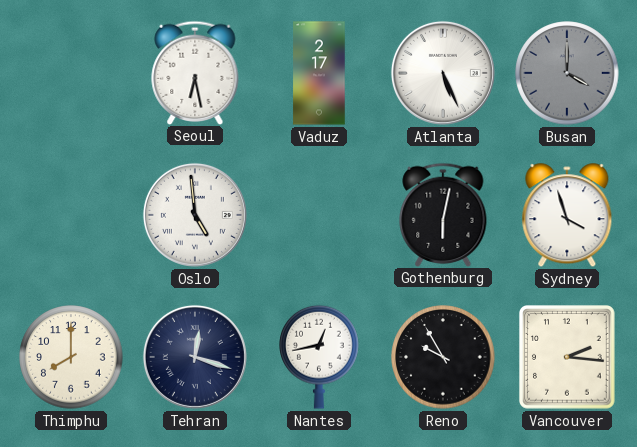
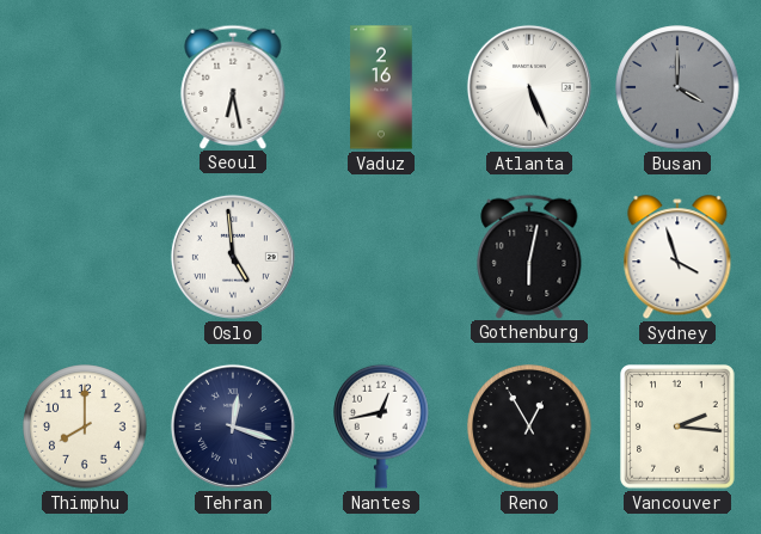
Vaduz: 2:17 -> 2:16
Reno: 9:55 -> 12:55
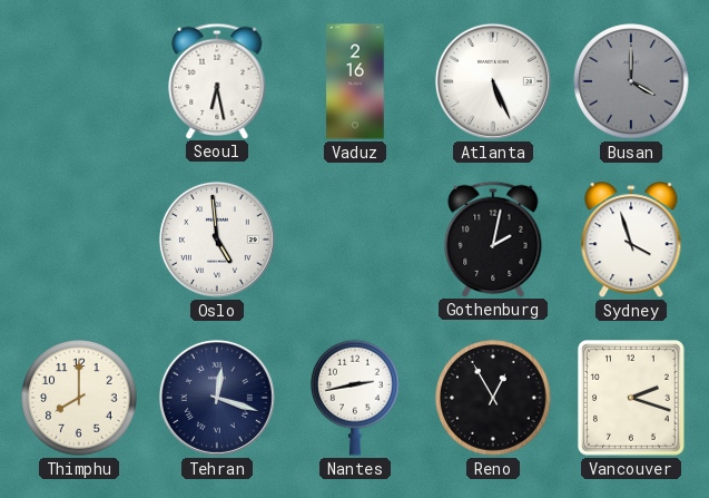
Gothenburg: 6:02 -> 2:02
Nantes: 12:43 -> 2:43
Vancouver: 2:16 -> 2:18
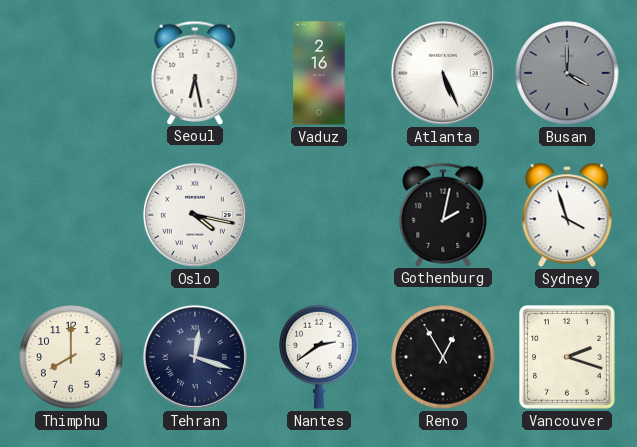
Oslo: 4:59 -> 4:17
Nantes: 2:43 -> 2:39
